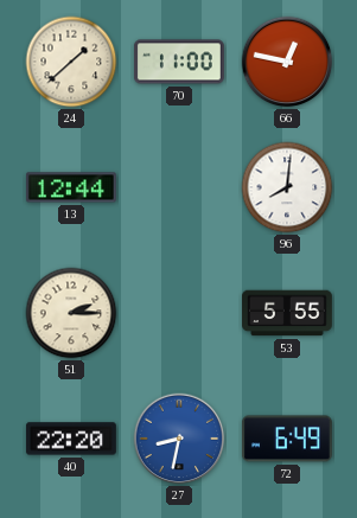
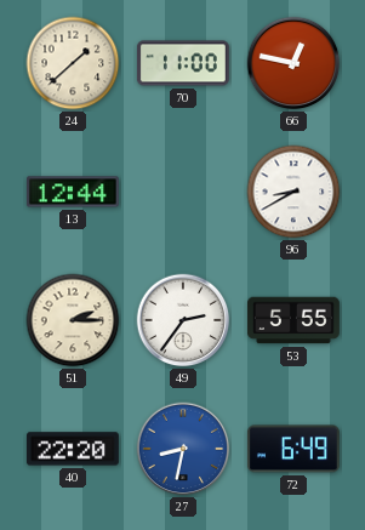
96: 8:01 -> 8:40
49: none -> 2:36
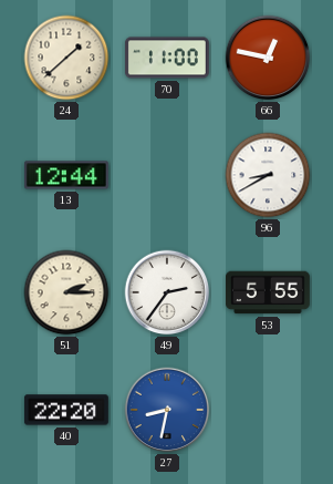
72: 6:49 -> none
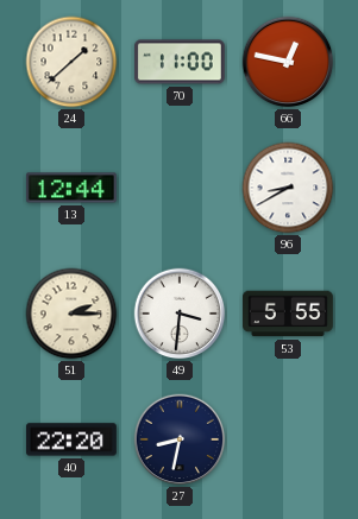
49: 2:36 -> 3:31
27 dial: blue -> navy
